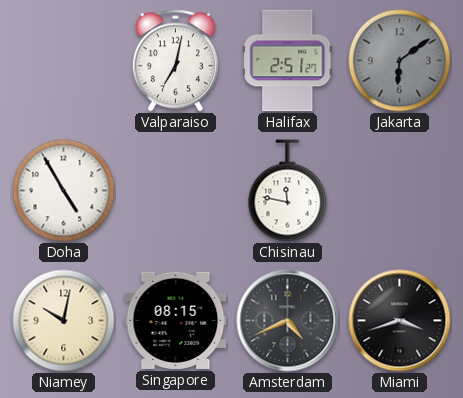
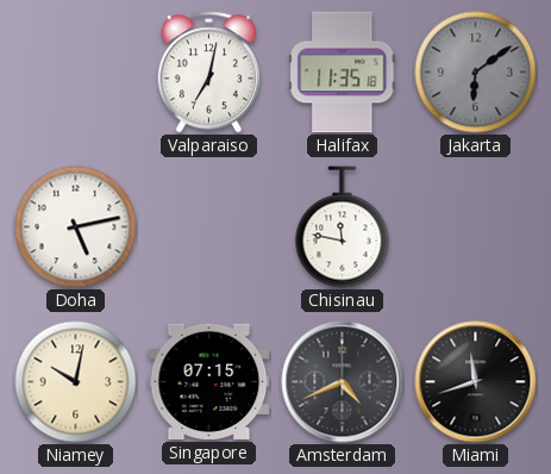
Halifax: 2:51 -> 11:35
Doha: 4:55 -> 5:13
Singapore: 08:15 -> 07:15
Miami: 3:42 -> 11:42
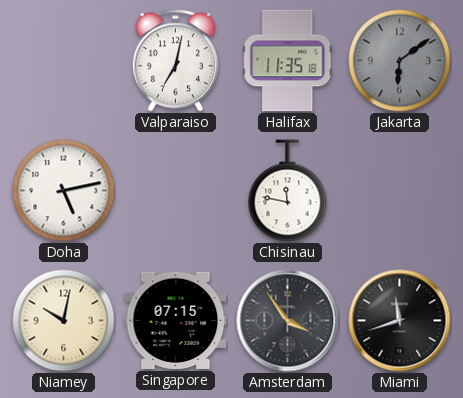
Amsterdam: 4:41 -> 3:54
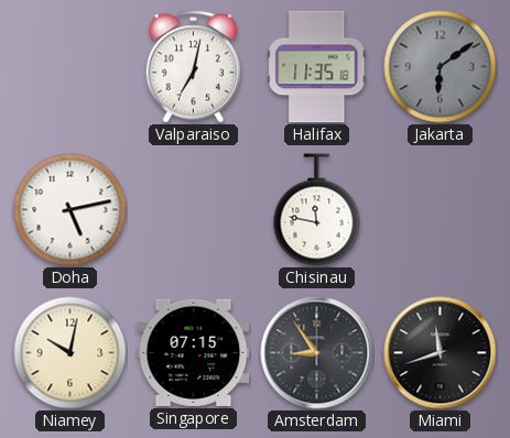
Amsterdam: 3:54 -> 8:54
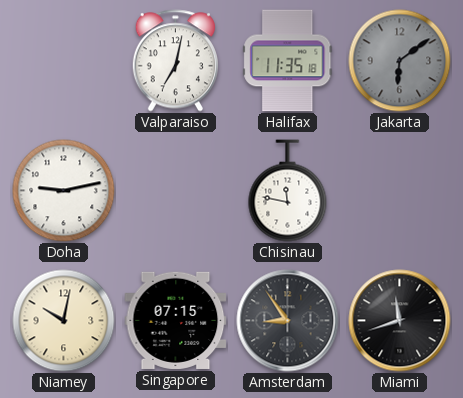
Doha: 5:13 -> 9:13
